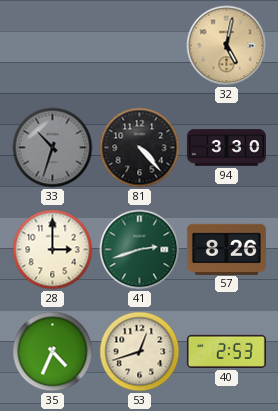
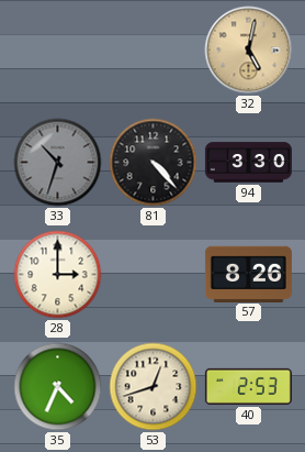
41: 2:42 -> none
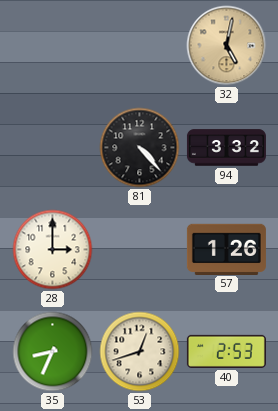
33: 10:33 -> none
94: 3:30 -> 3:32
57: 8:26 -> 1:26
35: 4:34 -> 8:34
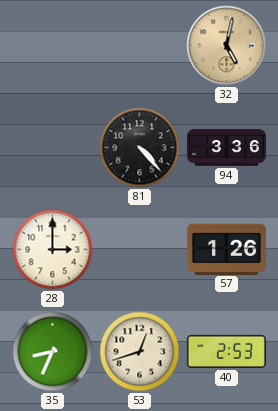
94: 3:32 -> 3:36
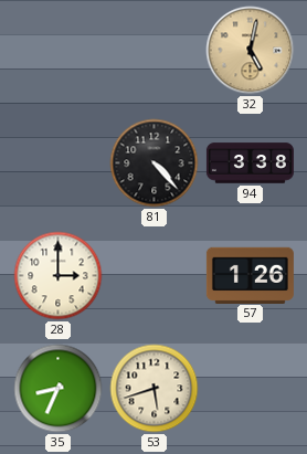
94: 3:36 -> 3:38
53: 12:42 -> 5:42
40: 2:53 -> none
